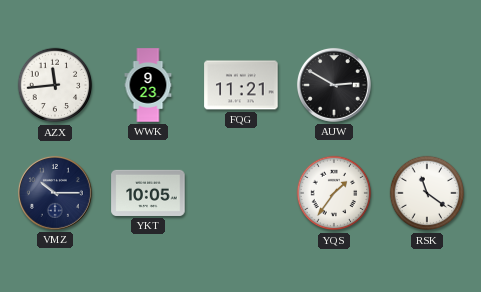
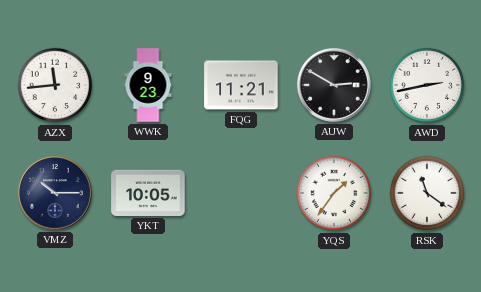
AWD: none -> 2:43
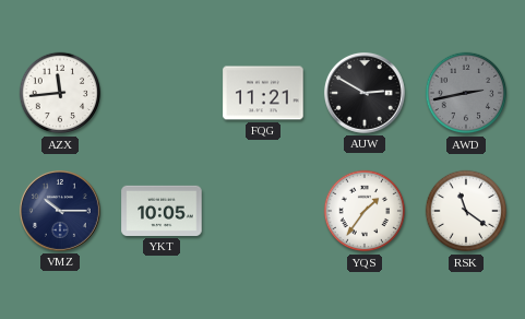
WWK: 9:23 -> none
AWD dial: white -> grey
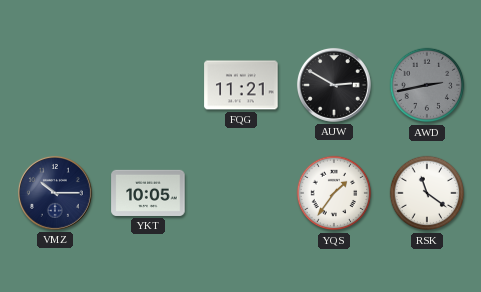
AZX: 11:44 -> none
